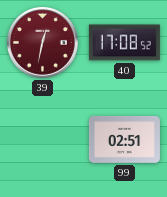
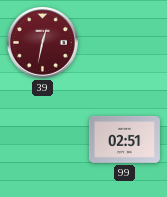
40: 17:08 -> none
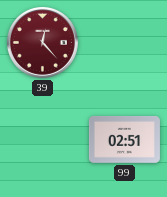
39: 12:32 -> 12:23
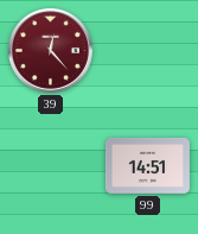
99: 02:51 -> 14:51
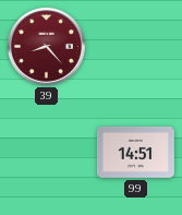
39: 12:23 -> 8:23
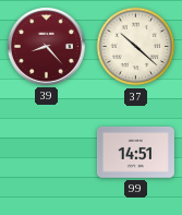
37: none -> 10:22
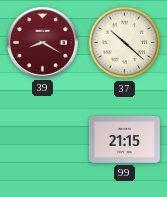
39: 8:23 -> 8:20
99: 14:51 -> 21:15
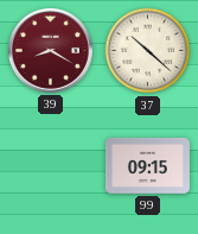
99: 21:15 -> 09:15
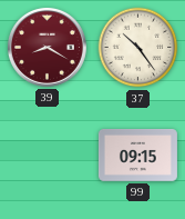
37: 10:22 -> 10:24
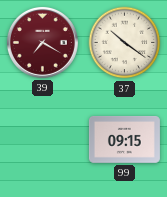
39: 8:20 -> 7:20
37: 10:24 -> 10:21
